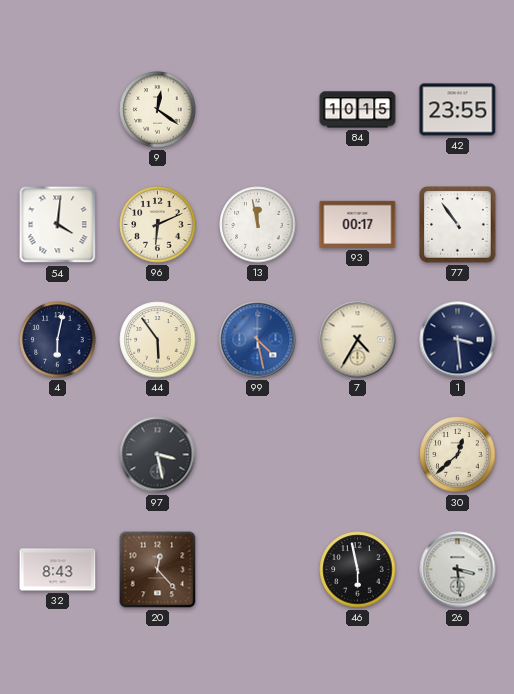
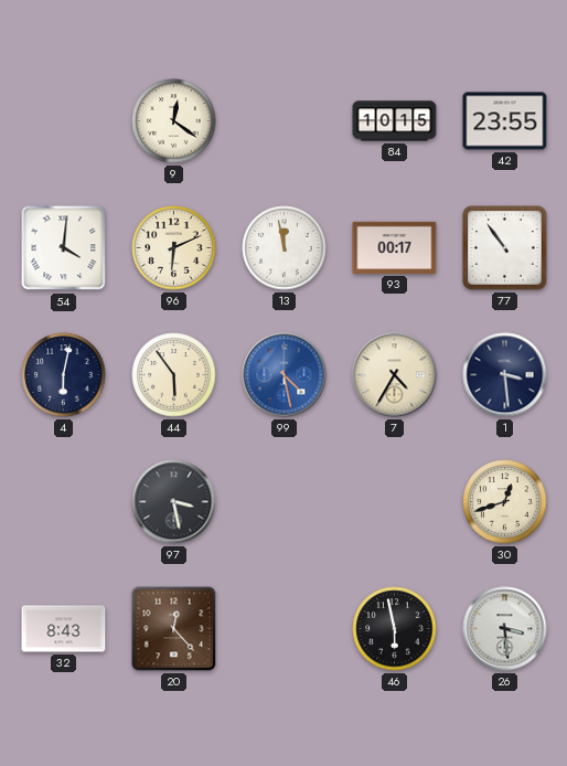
30: 12:38 -> 12:42
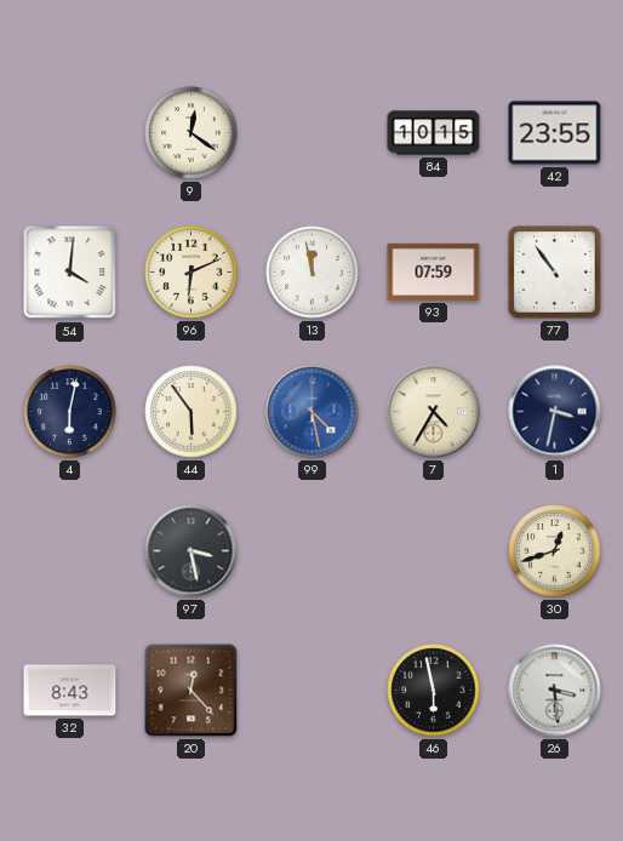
93: 00:17 -> 07:59
1: 3:29 -> 3:32
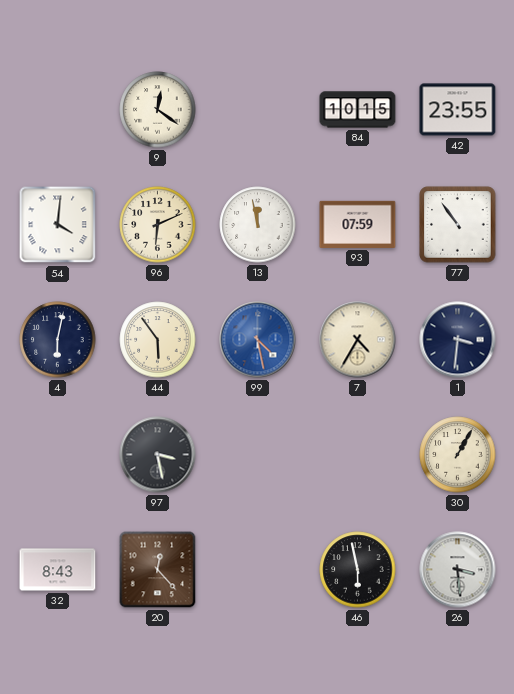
1: 3:32 -> 3:31
30: 12:42 -> 1:05
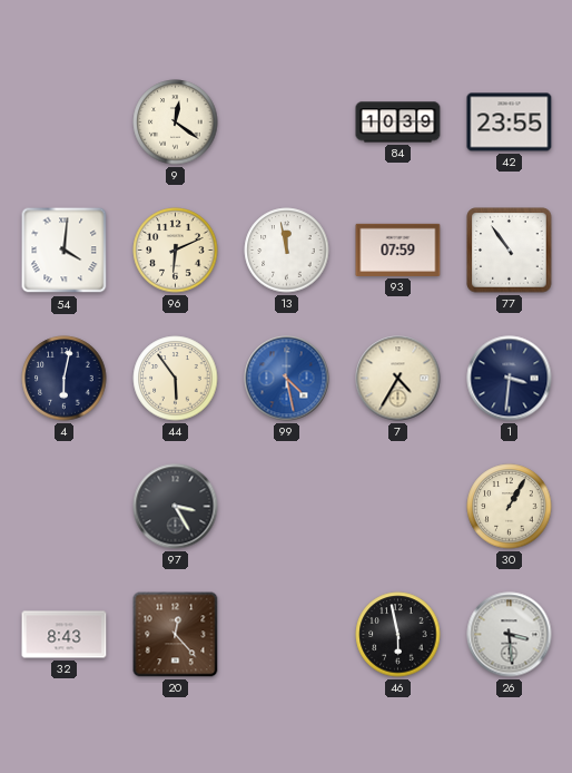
84: 10:15 -> 10:39
97: 3:28 -> 3:25
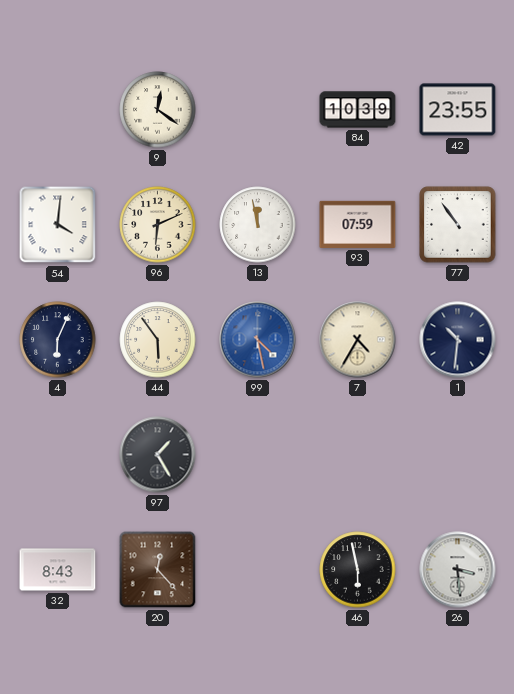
4: 6:02 -> 6:04
1: 3:31 -> 10:31
97: 3:25 -> 1:25
30: 1:05 -> none
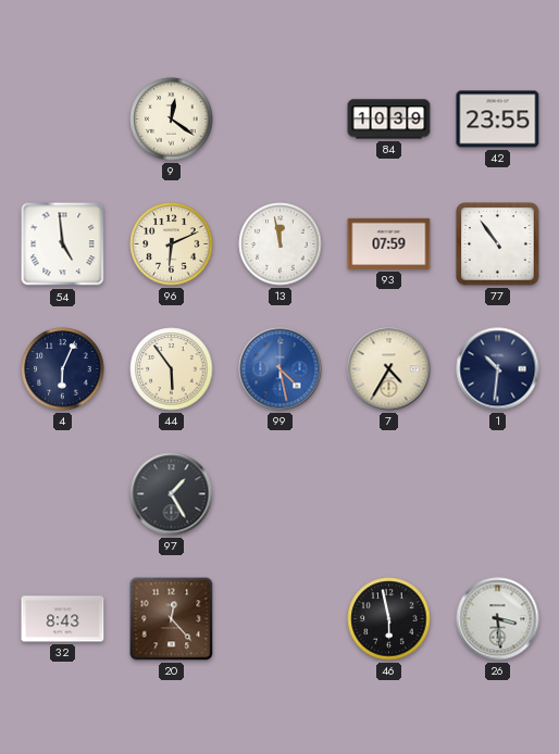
54: 4:01 -> 4:59
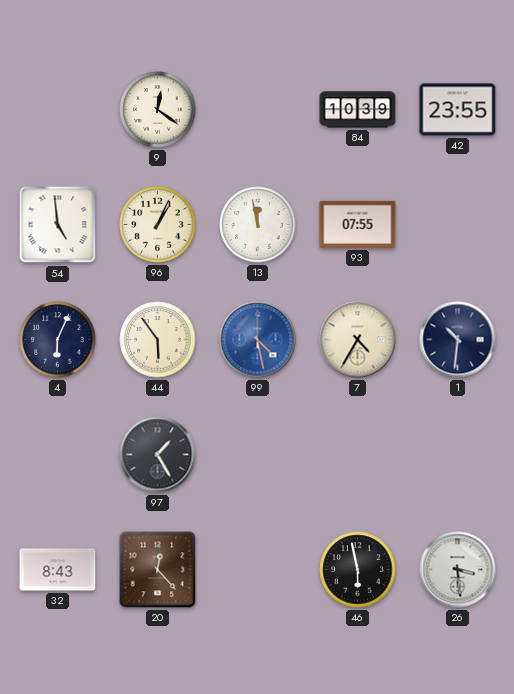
96: 6:11 -> 1:04
93: 07:59 -> 07:55
77: 10:54 -> none
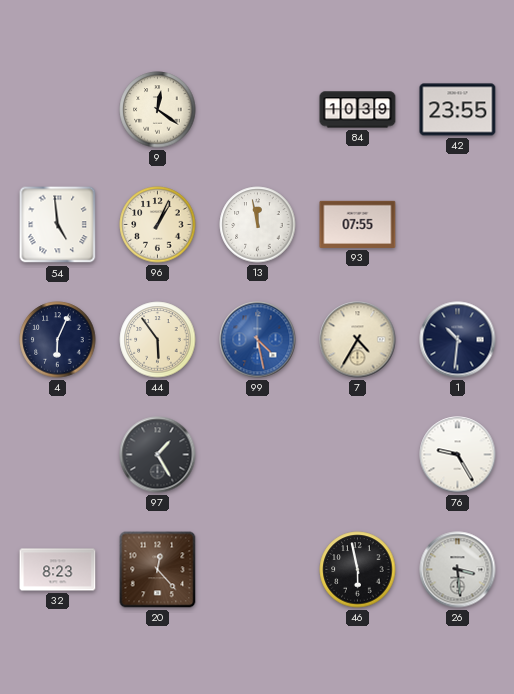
76: none -> 9:25
32: 8:43 -> 8:23
